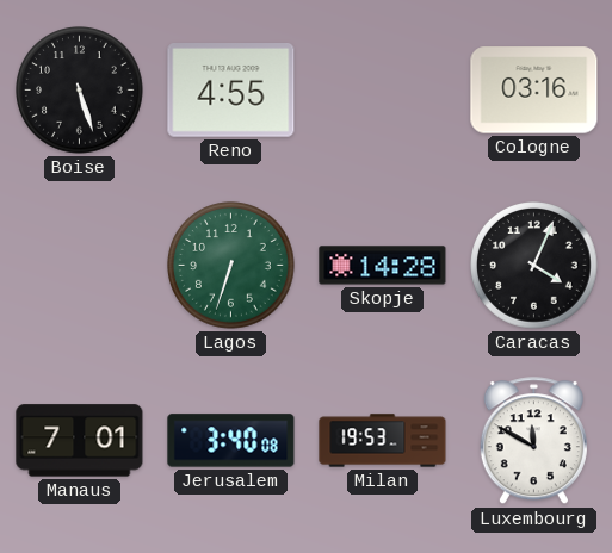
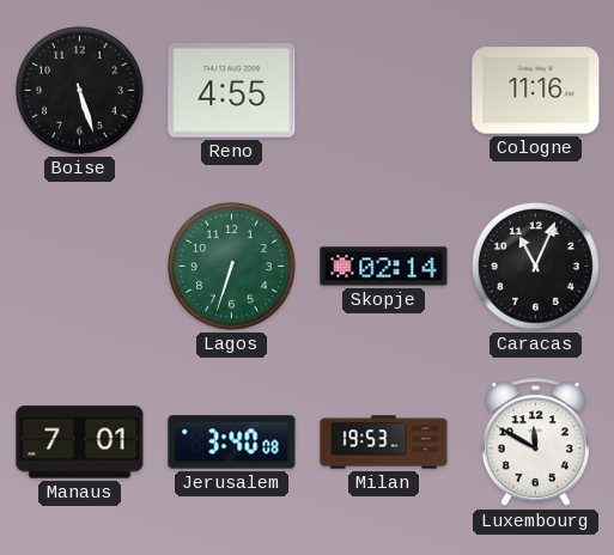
Cologne: 03:16 -> 11:16
Skopje: 14:28 -> 02:14
Caracas: 4:04 -> 11:04
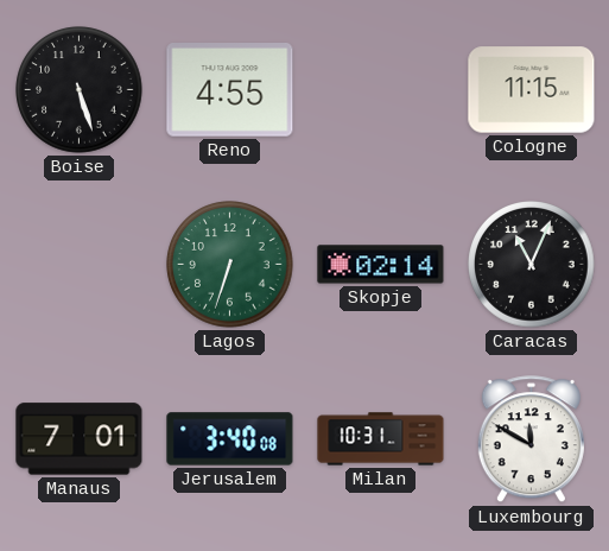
Cologne: 11:16 -> 11:15
Milan: 19:53 -> 10:31
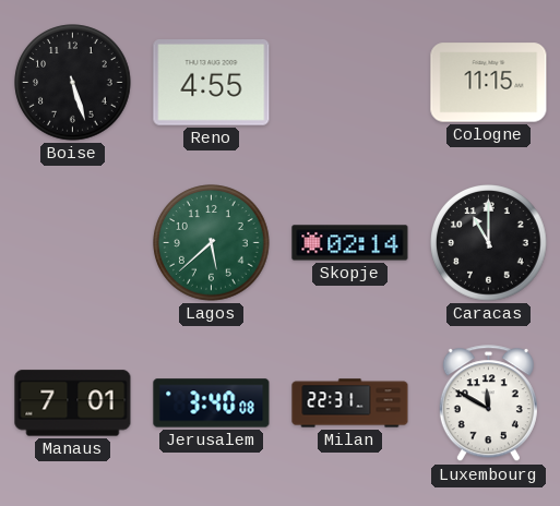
Lagos: 6:33 -> 5:38
Caracas: 11:04 -> 11:00
Milan: 10:31 -> 22:31
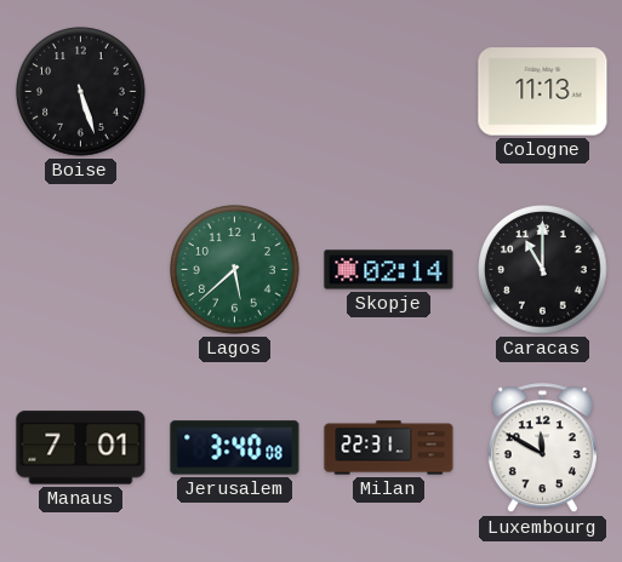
Reno: 4:55 -> none
Cologne: 11:15 -> 11:13
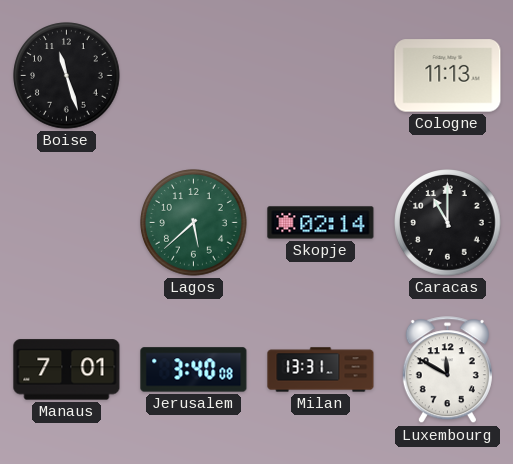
Boise: 5:27 -> 11:27
Milan: 22:31 -> 13:31
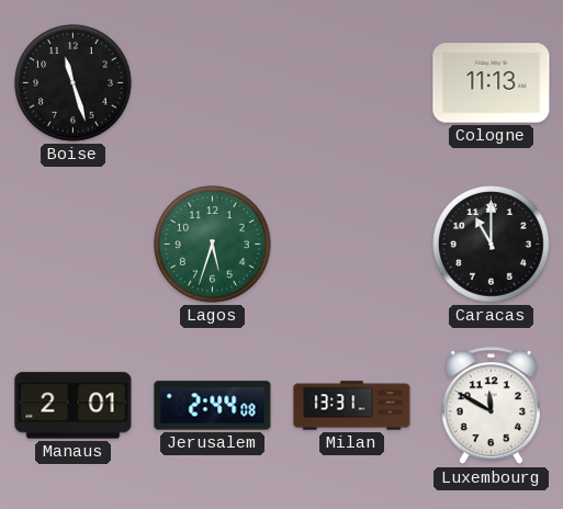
Lagos: 5:38 -> 5:33
Skopje: 02:14 -> none
Manaus: 7:01 -> 2:01
Jerusalem: 3:40 -> 2:44
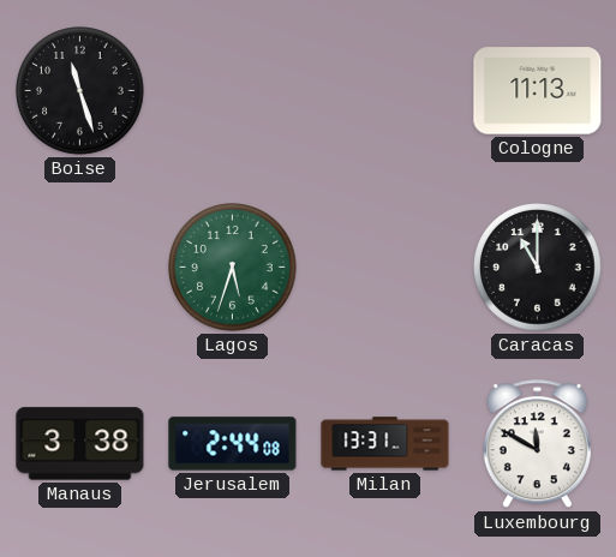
Manaus: 2:01 -> 3:38
